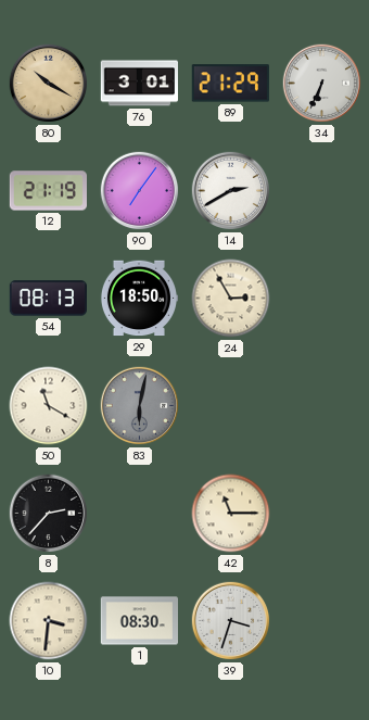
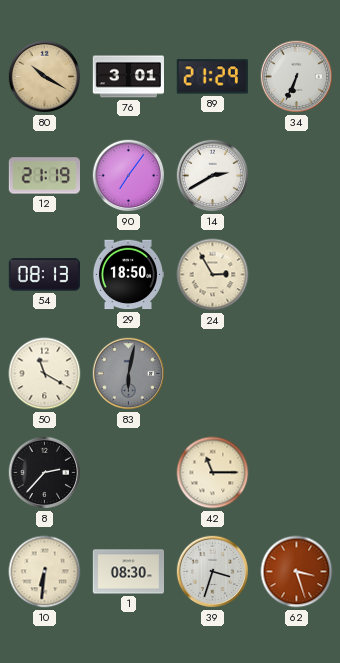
10: 3:31 -> 6:31
62: none -> 3:27
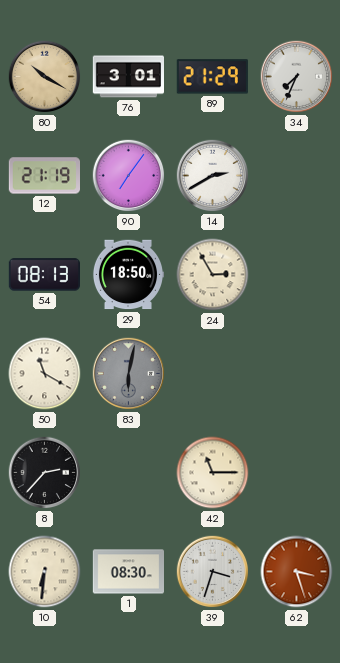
34: 6:34 -> 7:34
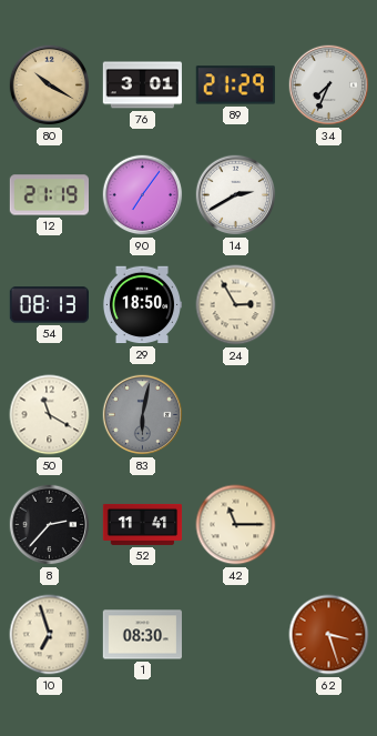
52: none -> 11:41
10: 6:31 -> 6:57
39: 3:33 -> none
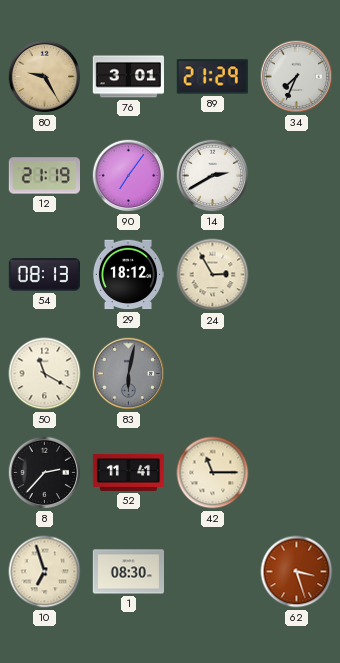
80: 10:20 -> 9:25
29: 18:50 -> 18:12
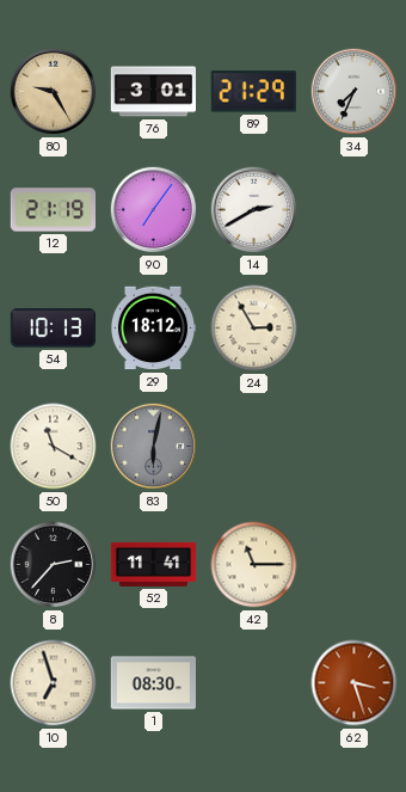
54: 08:13 -> 10:13
